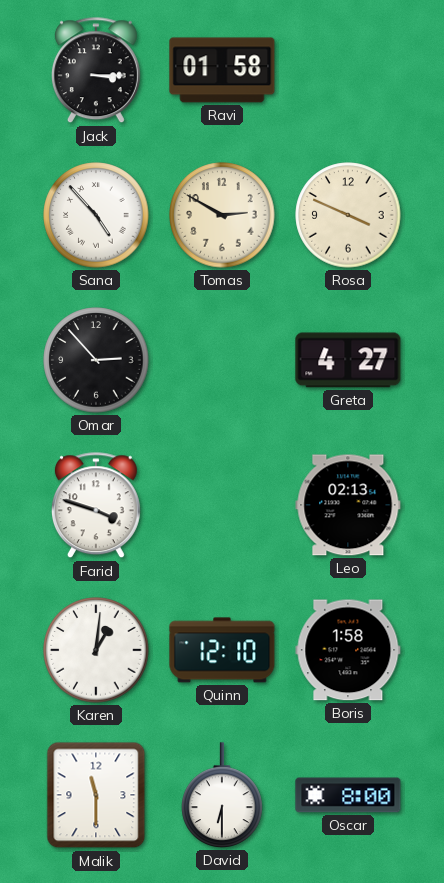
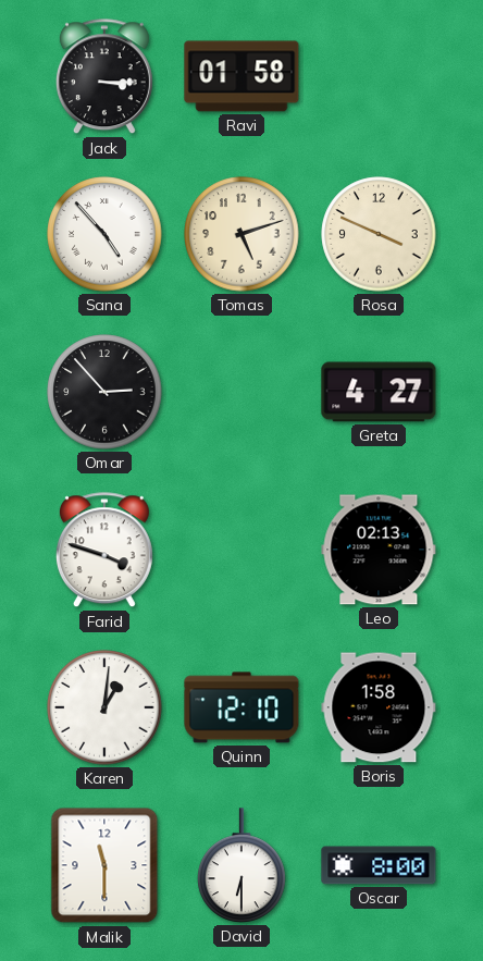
Tomas: 2:50 -> 5:12
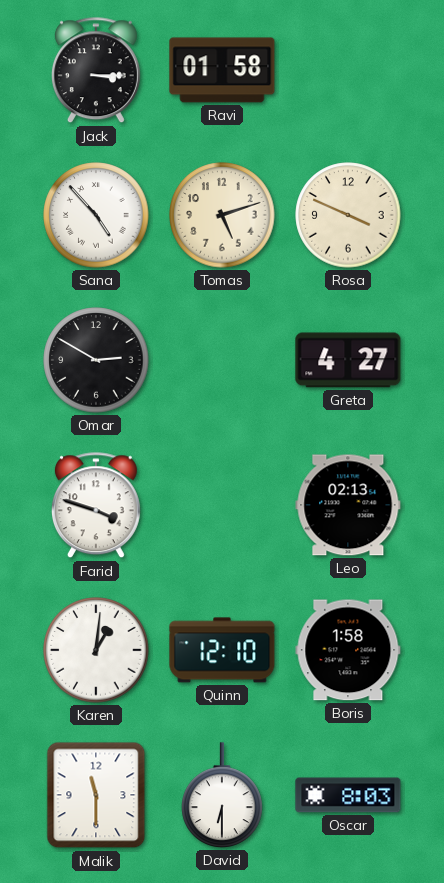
Omar: 2:53 -> 2:50
Oscar: 8:00 -> 8:03
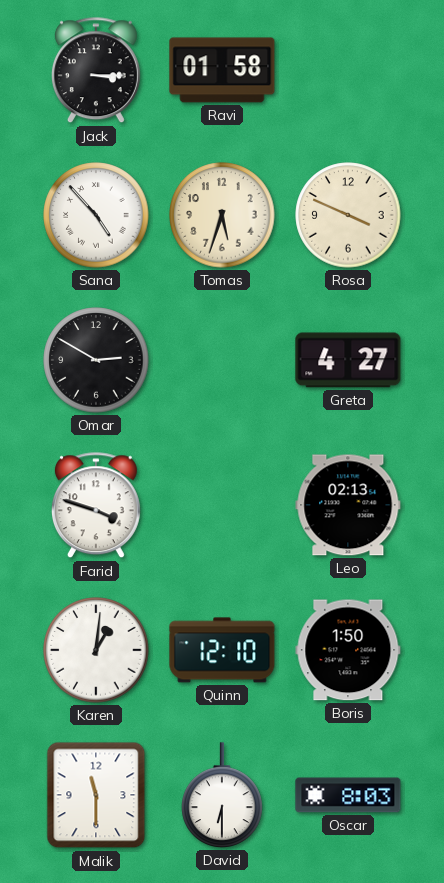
Tomas: 5:12 -> 5:33
Boris: 1:58 -> 1:50
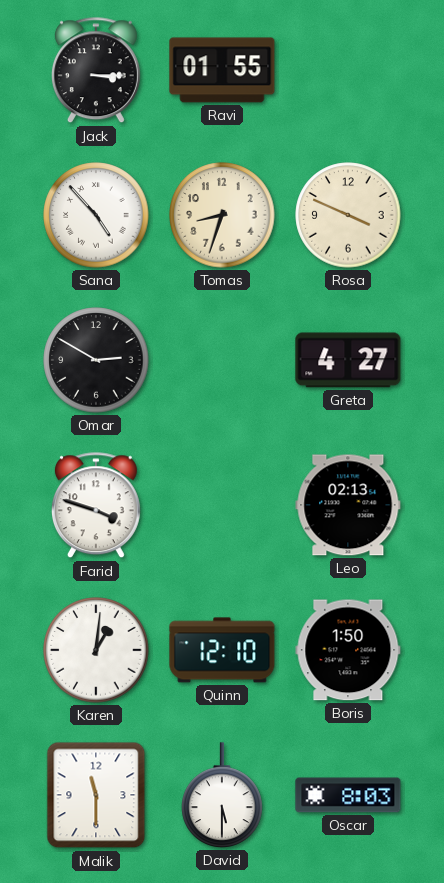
Ravi: 01:58 -> 01:55
Tomas: 5:33 -> 8:33
David: 6:30 -> 5:30
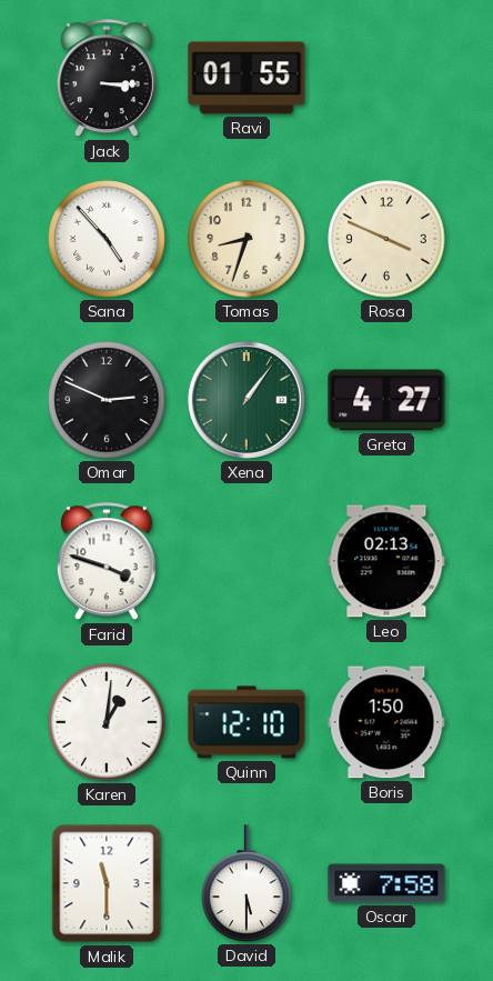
Omar: 2:50 -> 2:49
Xena: none -> 1:06
Oscar: 8:03 -> 7:58
